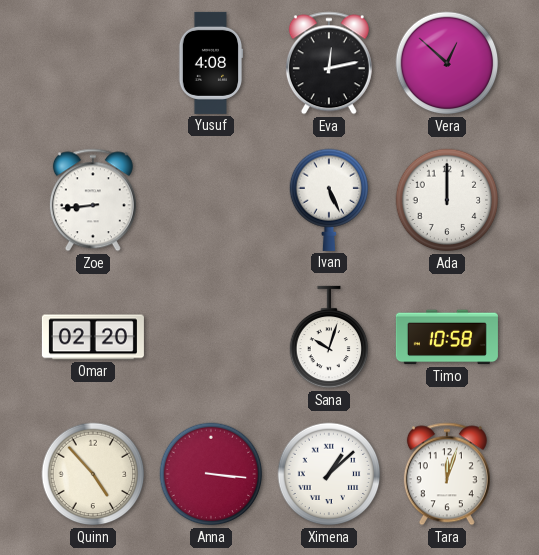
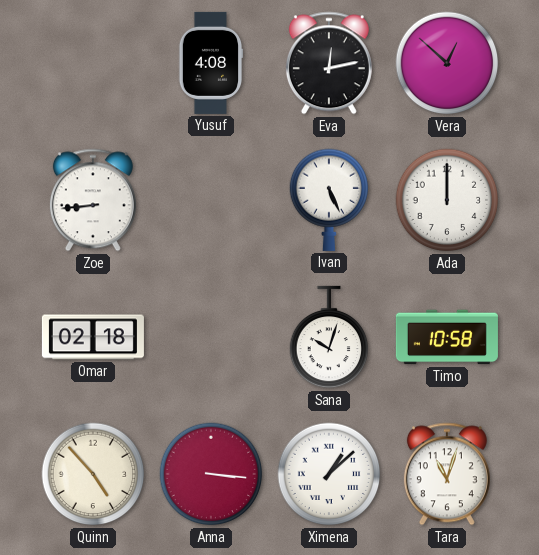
Omar: 02:20 -> 02:18
Tara: 12:03 -> 11:03
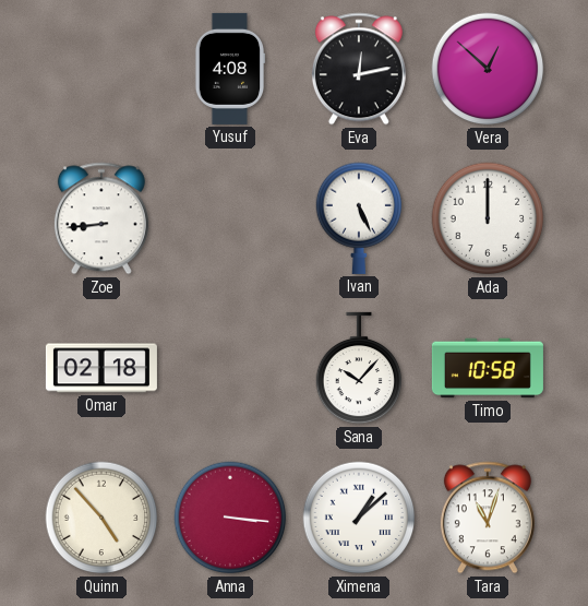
Sana: 10:03 -> 10:07
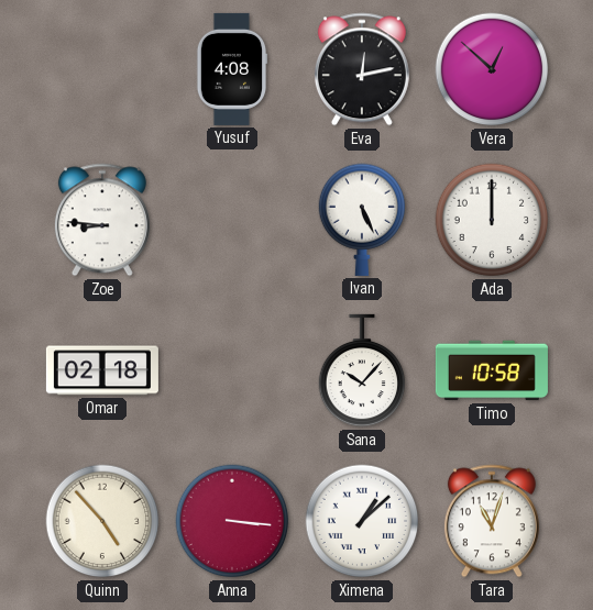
Zoe: 8:44 -> 8:46
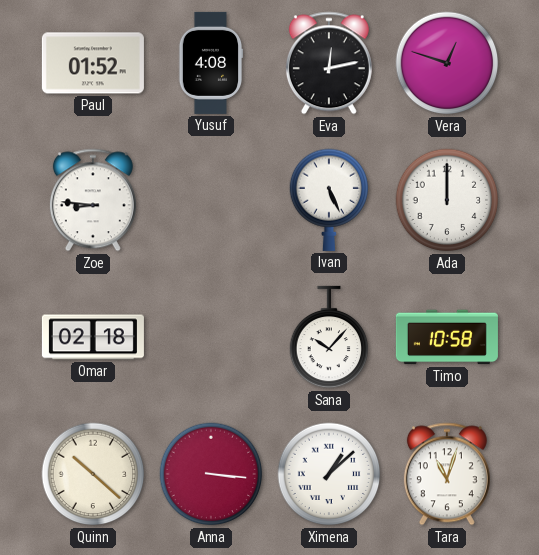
Paul: none -> 01:52
Vera: 12:52 -> 12:48
Quinn: 4:53 -> 10:22
